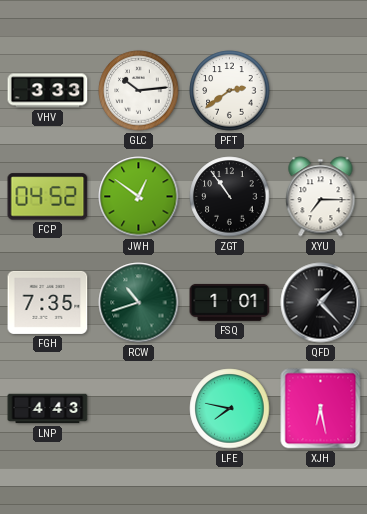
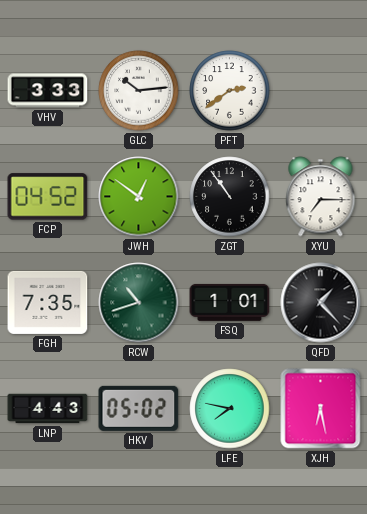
HKV: none -> 05:02
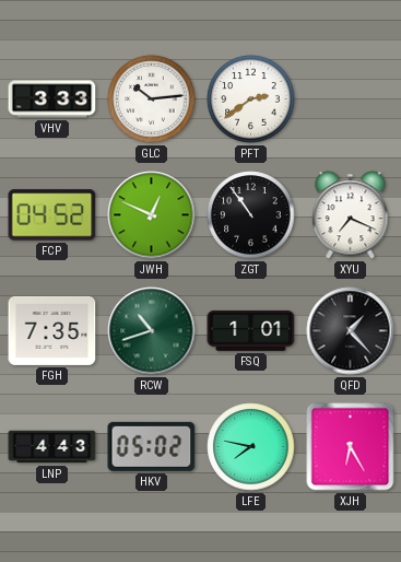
JWH: 12:51 -> 12:49
XYU: 7:15 -> 7:19
XJH: 6:28 -> 6:25
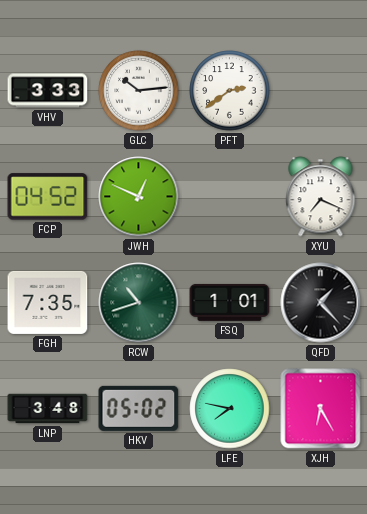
ZGT: 10:54 -> none
LNP: 4:43 -> 3:48
